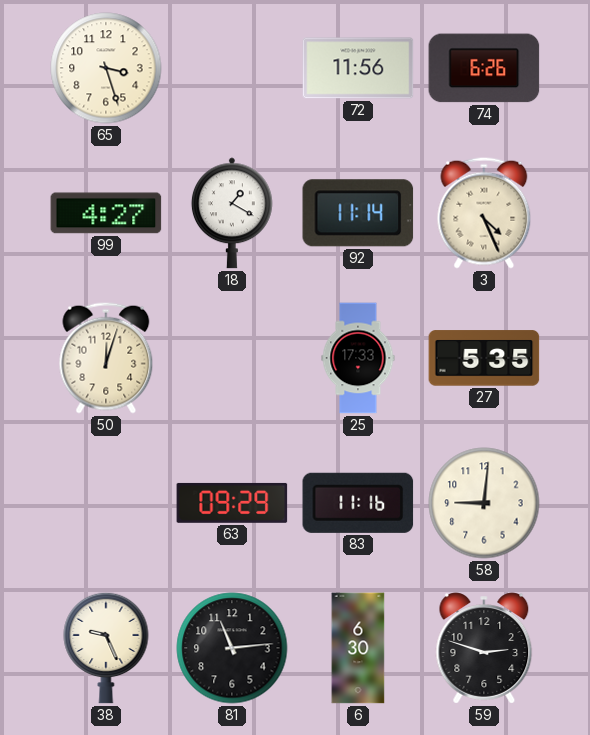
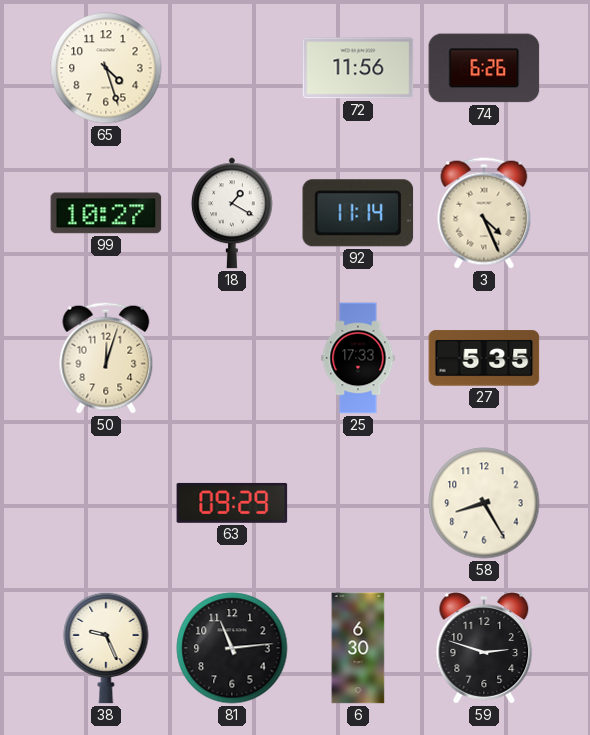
65: 3:27 -> 4:27
99: 4:27 -> 10:27
83: 11:16 -> none
58: 9:01 -> 8:25
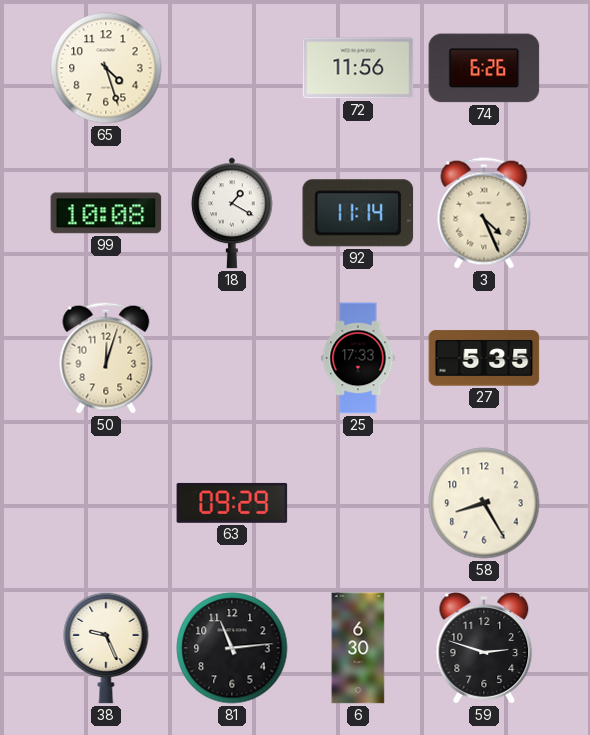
99: 10:27 -> 10:08
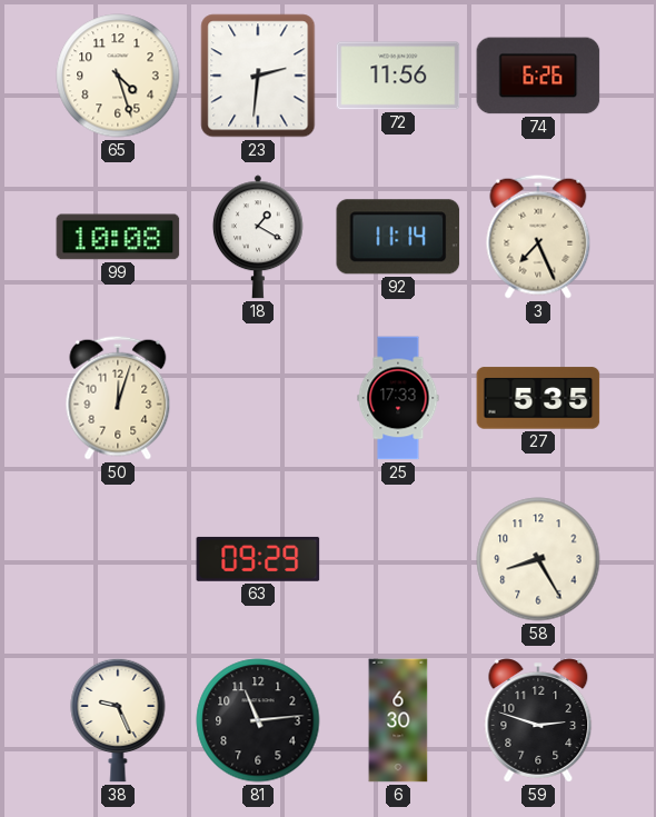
23: none -> 2:31
3: 4:26 -> 7:26
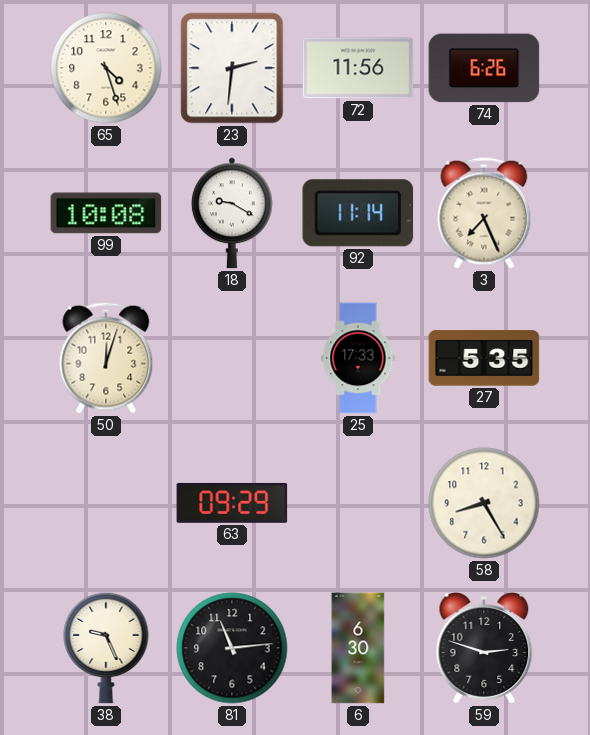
18: 1:20 -> 9:20
